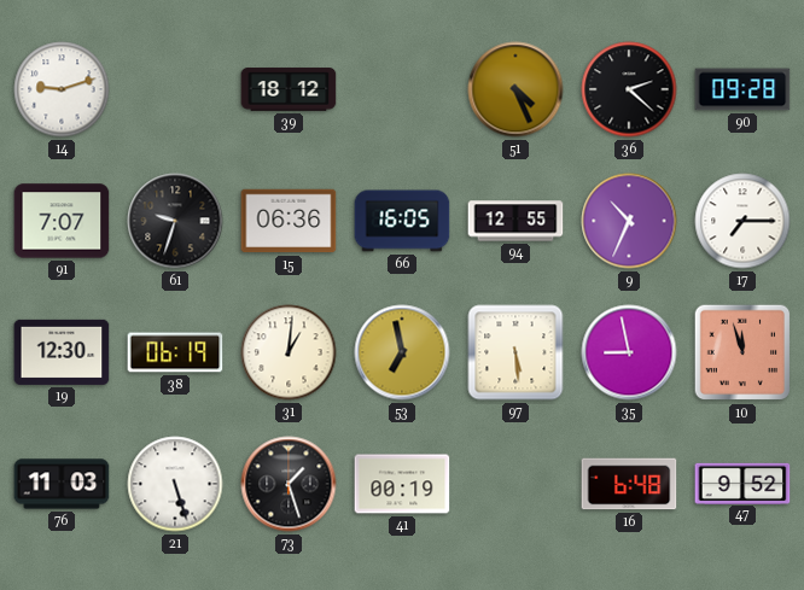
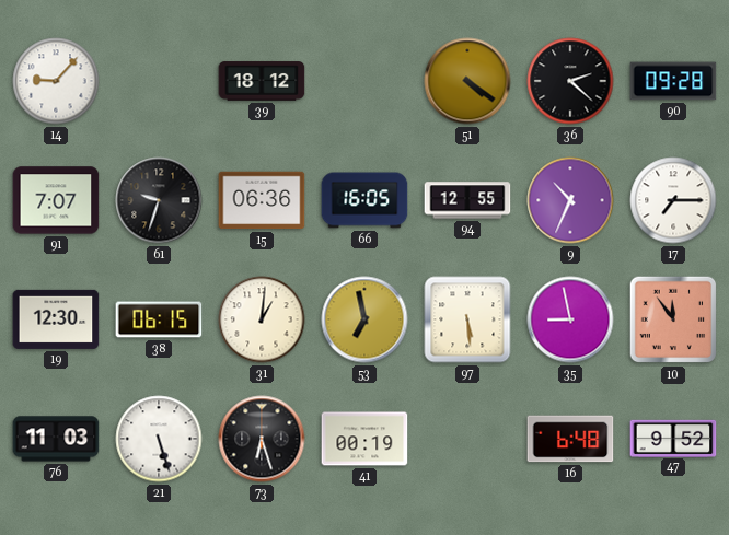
14: 9:12 -> 9:07
51: 4:26 -> 4:21
38: 06:19 -> 06:15
10: 11:57 -> 11:54
73: 1:27 -> 6:27
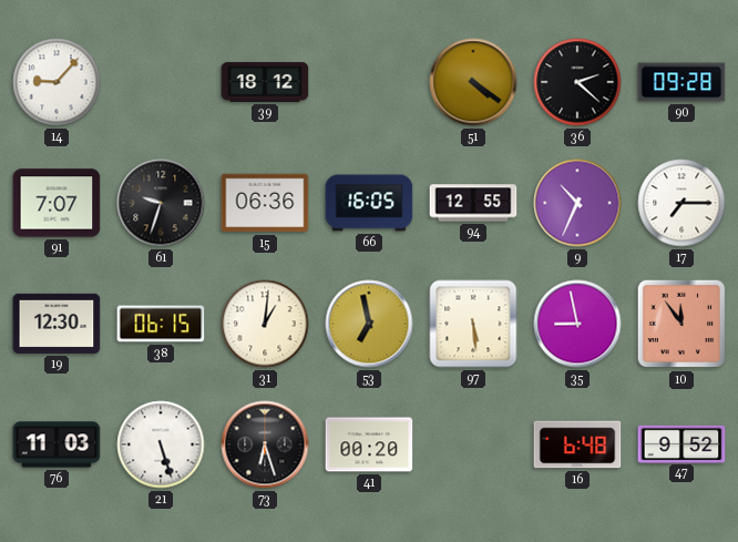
41: 00:19 -> 00:20
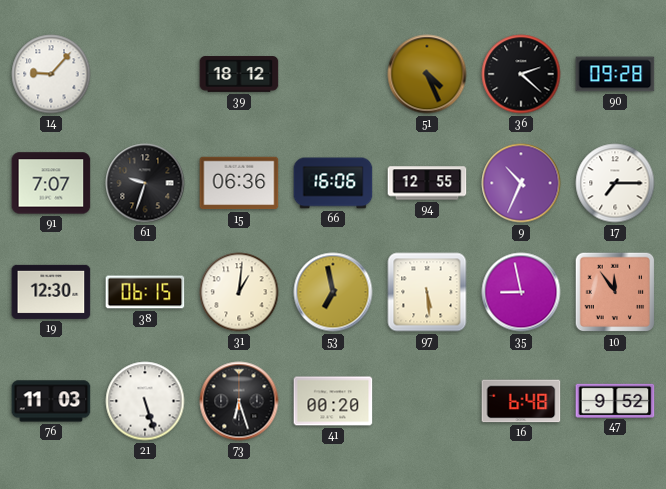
51: 4:21 -> 4:26
66: 16:05 -> 16:06
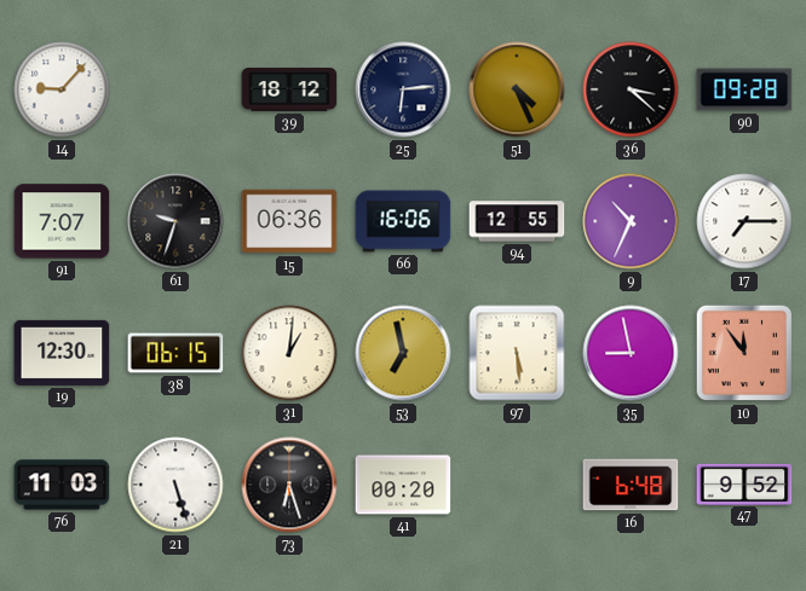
25: none -> 6:14
36: 2:22 -> 3:22
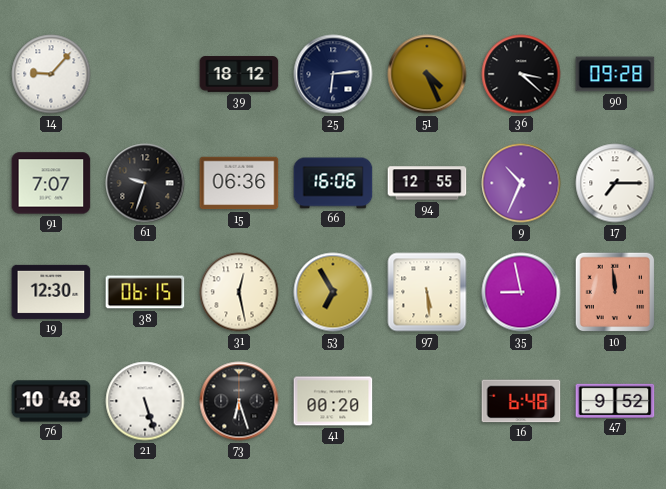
31: 1:01 -> 12:28
53: 6:58 -> 6:55
10: 11:54 -> 11:59
76: 11:03 -> 10:48
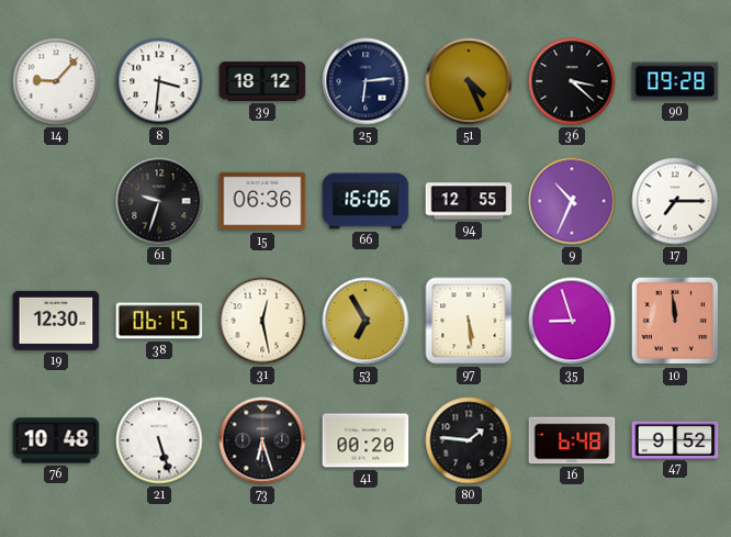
8: none -> 3:31
91: 7:07 -> none
35: 8:58 -> 8:57
80: none -> 1:46
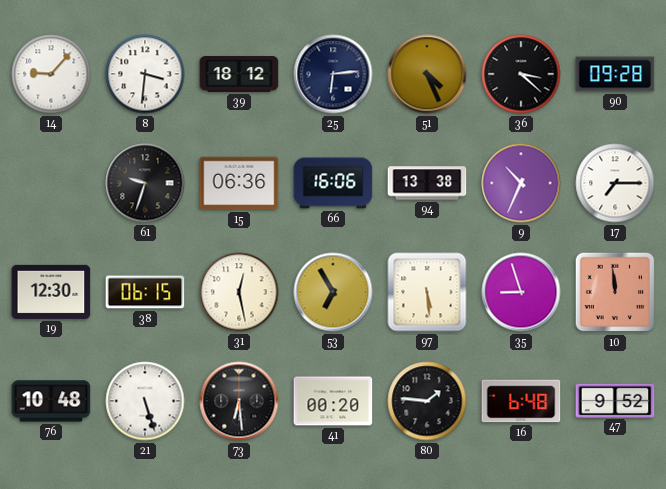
94: 12:55 -> 13:38
73: 6:27 -> 6:29
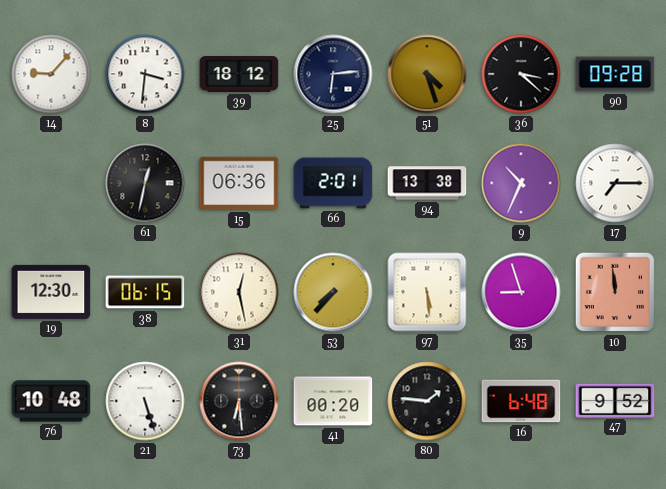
51: 4:26 -> 4:27
61: 9:33 -> 12:32
66: 16:06 -> 2:01
53: 6:55 -> 7:37
